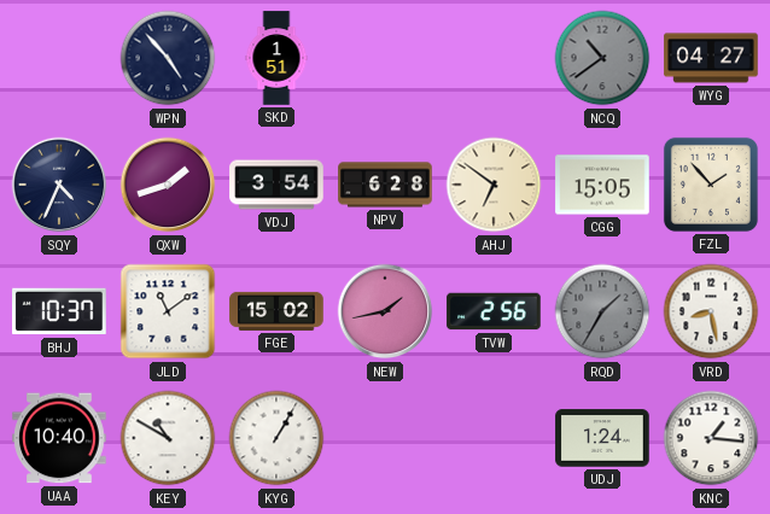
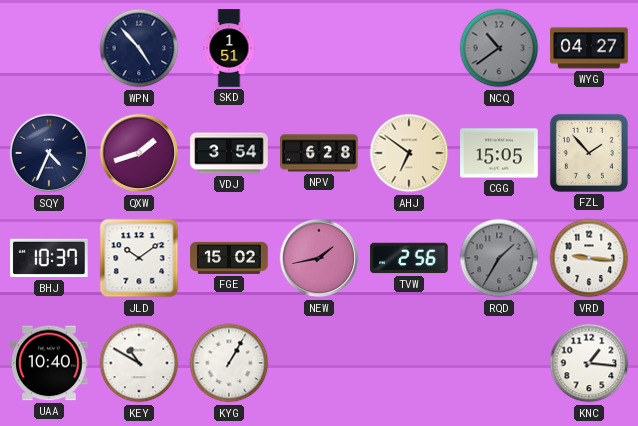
JLD: 11:09 -> 10:09
VRD: 8:28 -> 9:16
UDJ: 1:24 -> none
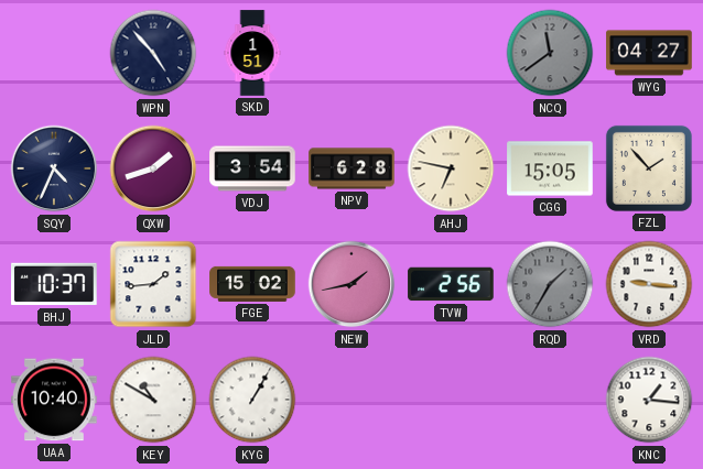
NCQ: 10:39 -> 11:39
AHJ: 6:51 -> 6:47
JLD: 10:09 -> 1:44
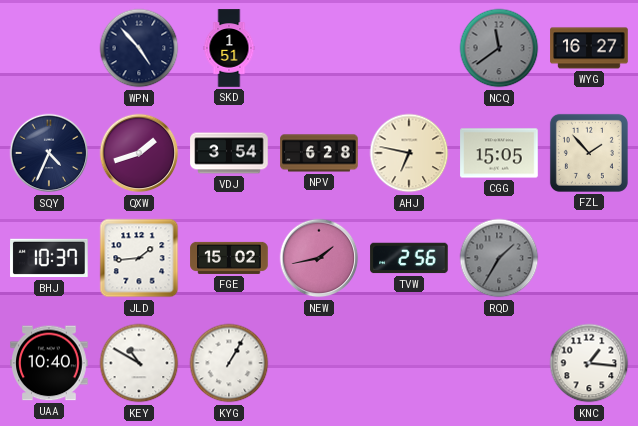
WYG: 04:27 -> 16:27
VRD: 9:16 -> none
